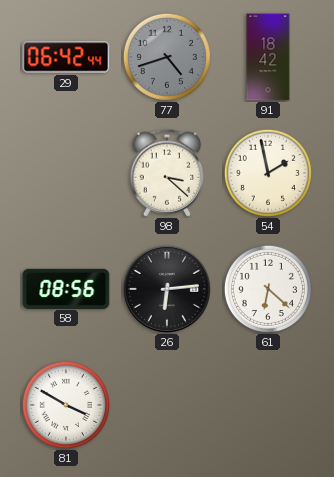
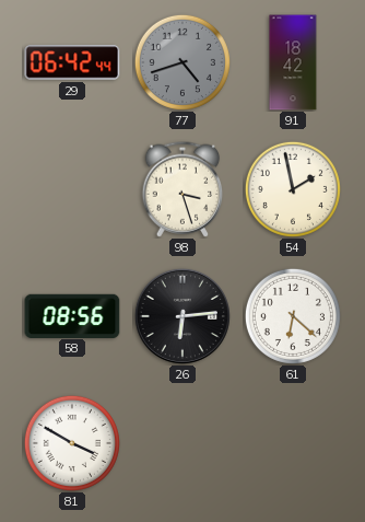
98: 3:22 -> 3:27
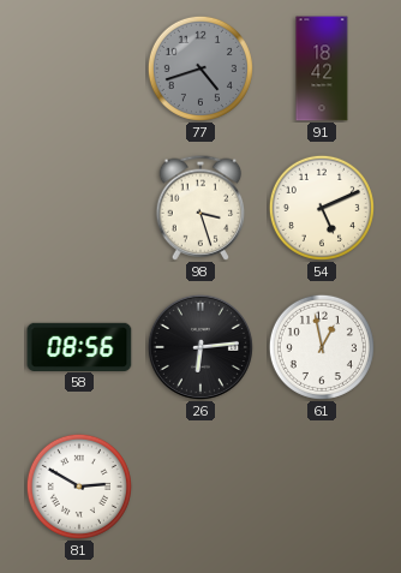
29: 06:42 -> none
54: 1:58 -> 5:11
61: 6:22 -> 12:58
81: 3:50 -> 2:50
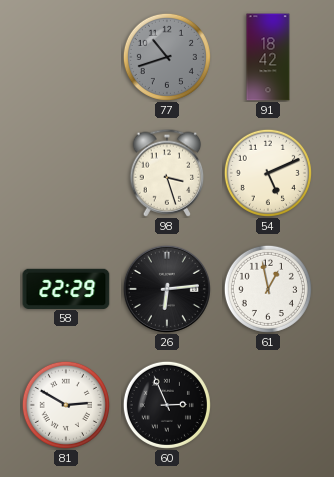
77: 4:42 -> 10:42
58: 08:56 -> 22:29
60: none -> 2:56
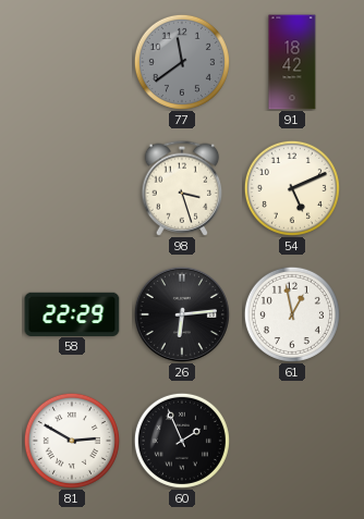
77: 10:42 -> 11:39
60: 2:56 -> 1:56
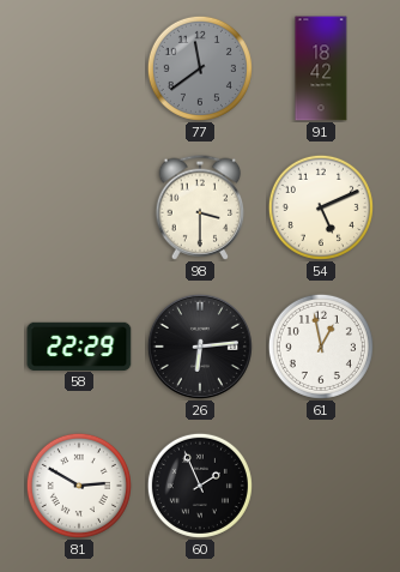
98: 3:27 -> 3:30
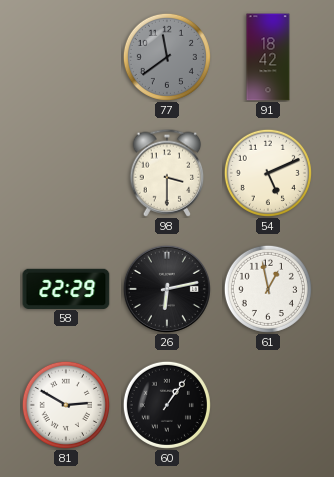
26: 6:14 -> 6:13
60: 1:56 -> 1:06
